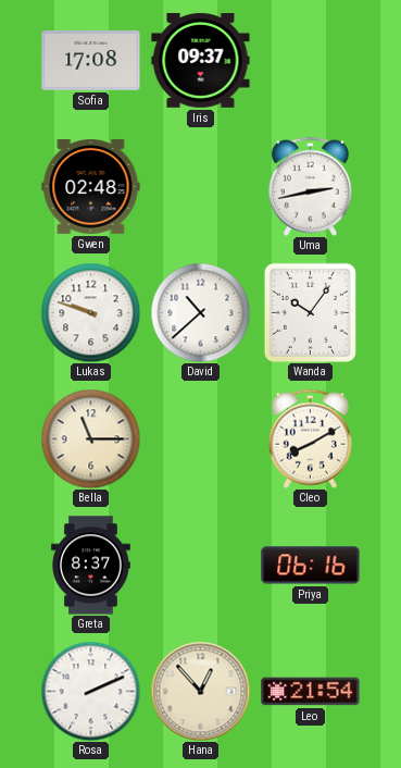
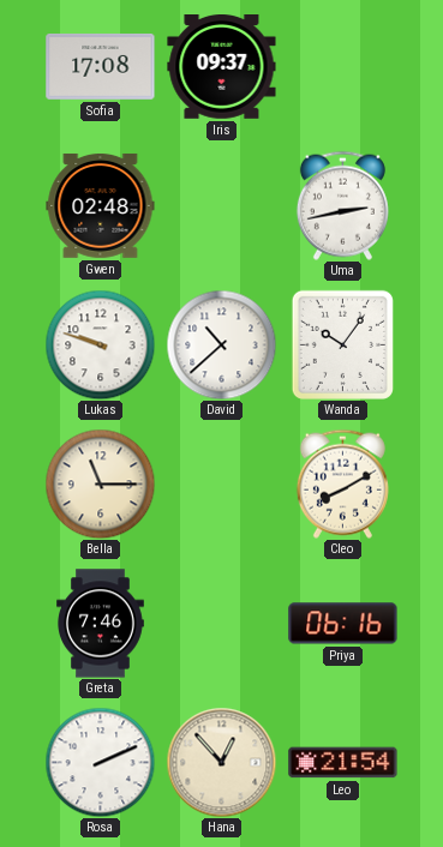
Greta: 8:37 -> 7:46
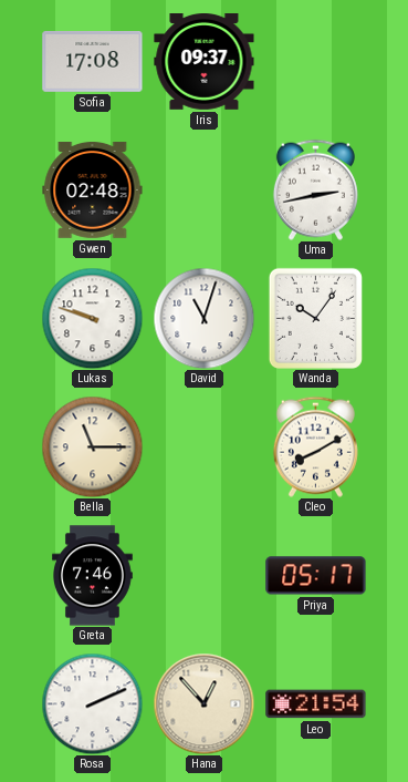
David: 10:38 -> 11:03
Priya: 06:16 -> 05:17
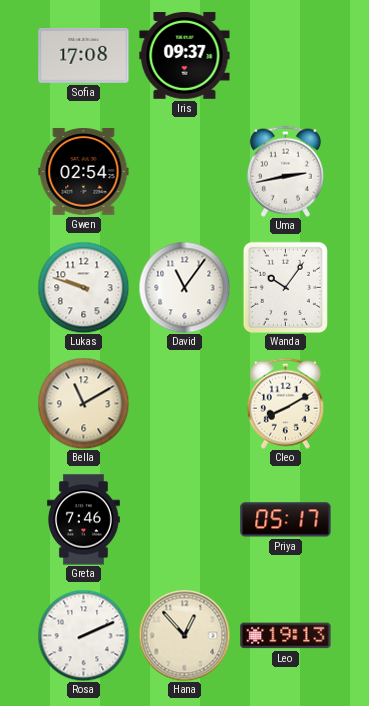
Gwen: 02:48 -> 02:54
David: 11:03 -> 11:06
Bella: 11:15 -> 11:10
Leo: 21:54 -> 19:13
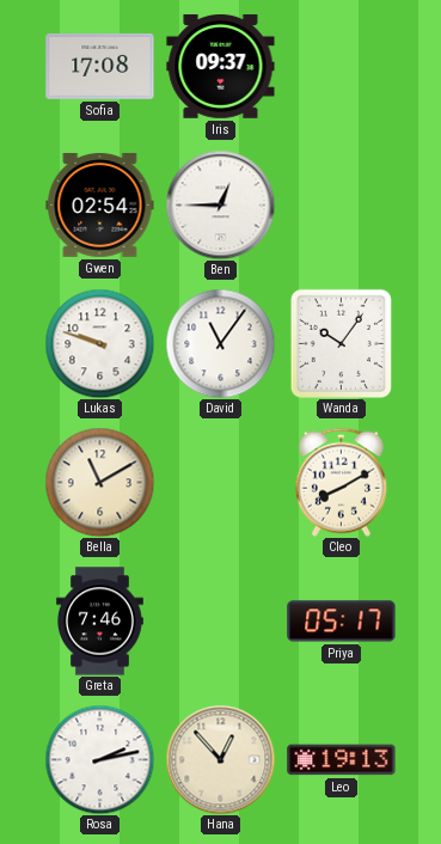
Ben: none -> 12:45
Uma: 2:43 -> none
Rosa: 2:11 -> 2:13
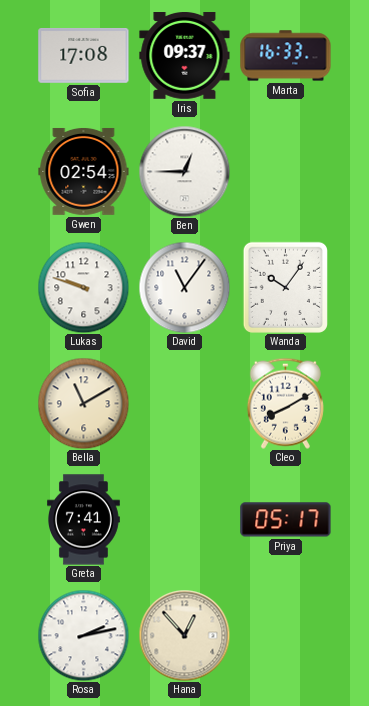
Marta: none -> 16:33
Greta: 7:46 -> 7:41
Leo: 19:13 -> none
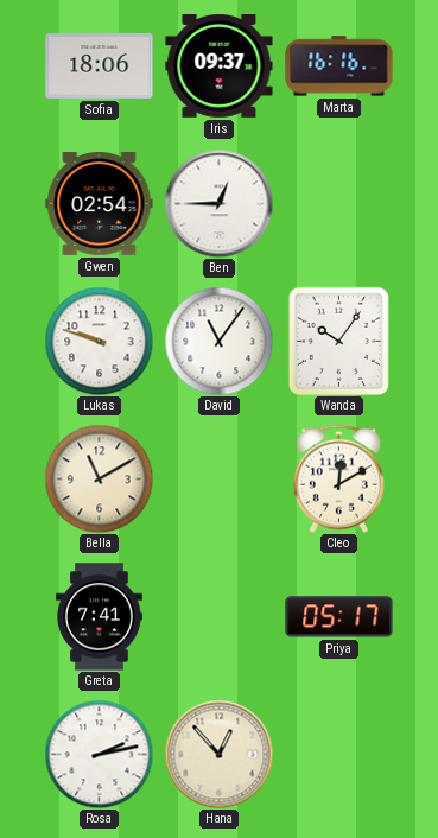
Sofia: 17:08 -> 18:06
Marta: 16:33 -> 16:16
Cleo: 8:10 -> 12:10
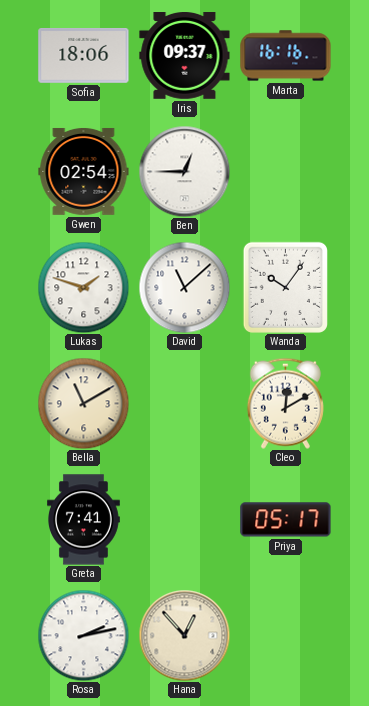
Lukas: 9:48 -> 1:48
David: 11:06 -> 11:08
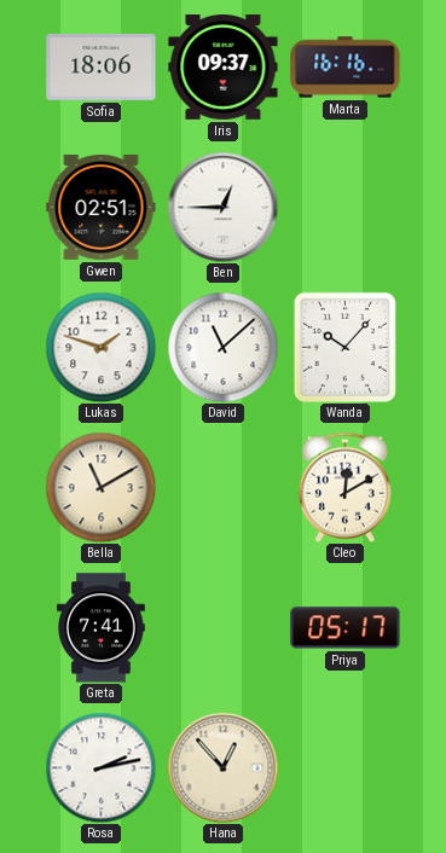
Gwen: 02:54 -> 02:51
Wanda: 10:06 -> 10:07
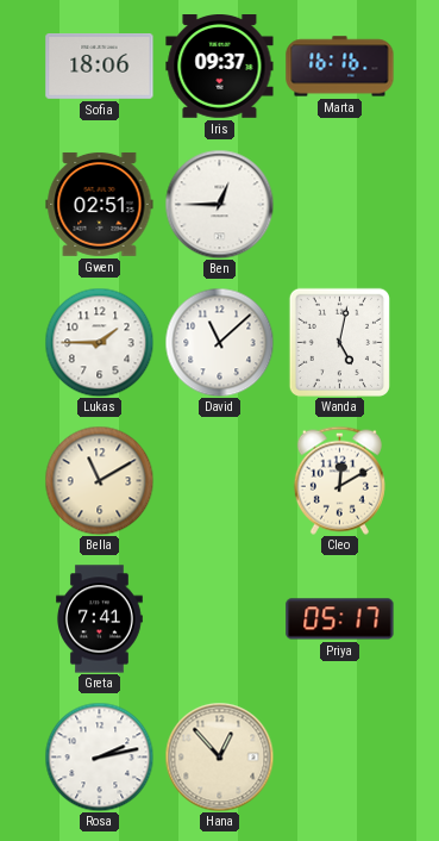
Lukas: 1:48 -> 1:45
Wanda: 10:07 -> 5:02
